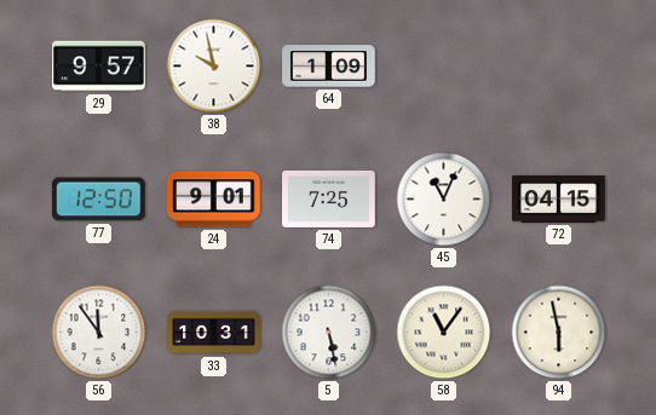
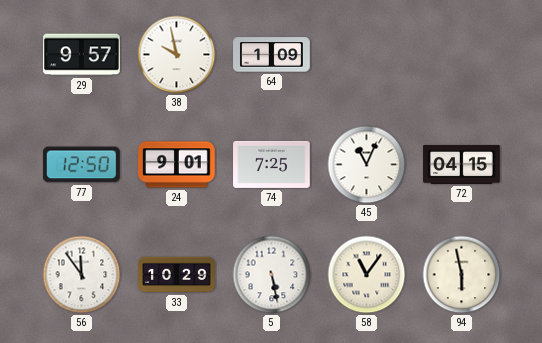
33: 10:31 -> 10:29
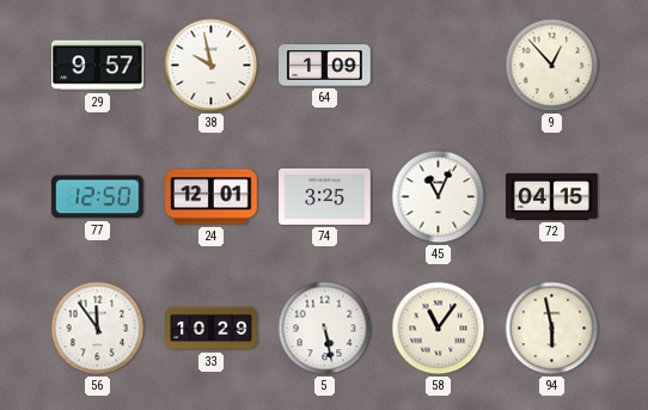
9: none -> 12:53
24: 9:01 -> 12:01
74: 7:25 -> 3:25
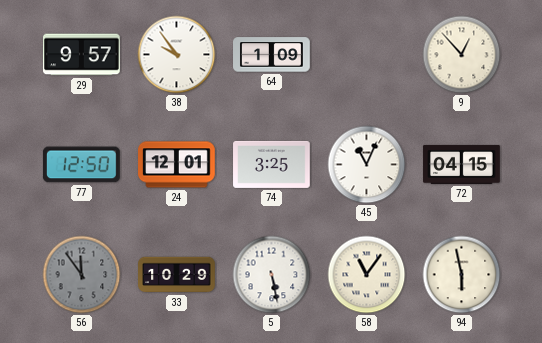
38: 9:58 -> 9:54
56 dial: white -> grey
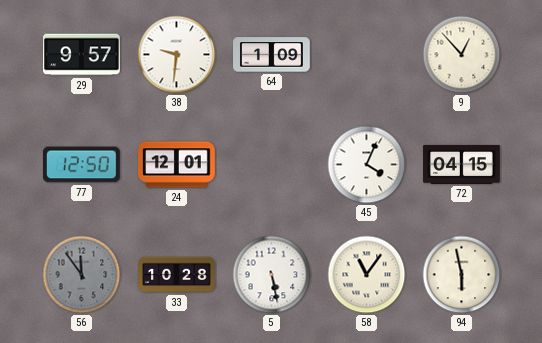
38: 9:54 -> 9:31
74: 3:25 -> none
45: 11:04 -> 4:04
33: 10:29 -> 10:28
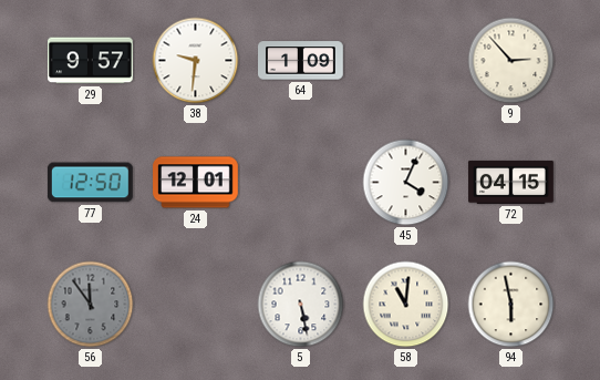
9: 12:53 -> 2:53
33: 10:28 -> none
58: 11:06 -> 11:01
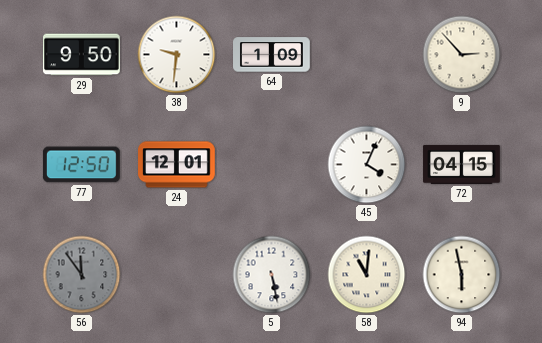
29: 9:57 -> 9:50
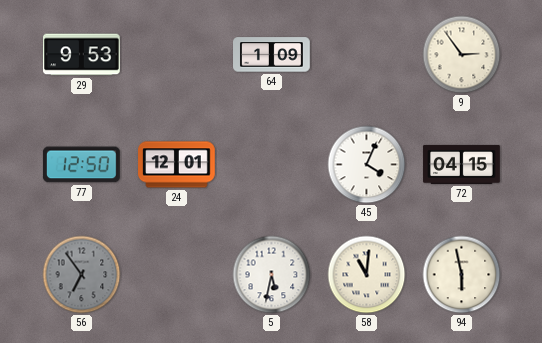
29: 9:50 -> 9:53
38: 9:31 -> none
9: 2:53 -> 2:54
56: 11:54 -> 6:54
5: 5:28 -> 5:32
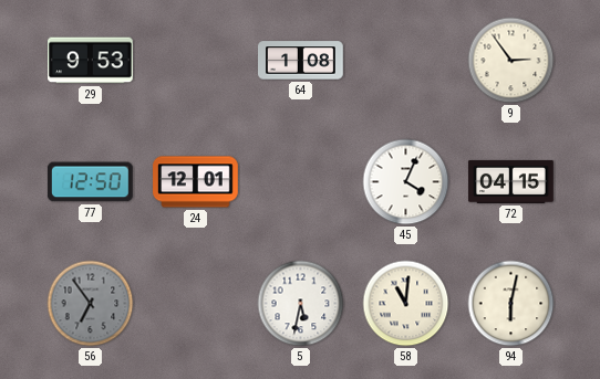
64: 1:09 -> 1:08
94: 5:58 -> 6:02
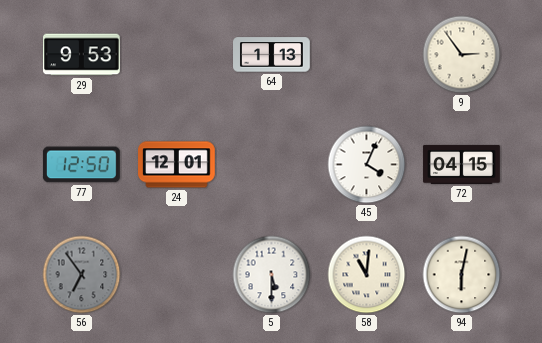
64: 1:08 -> 1:13
5: 5:32 -> 5:30
